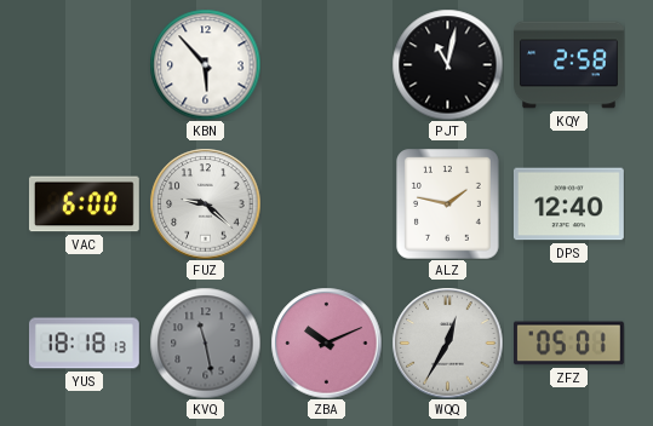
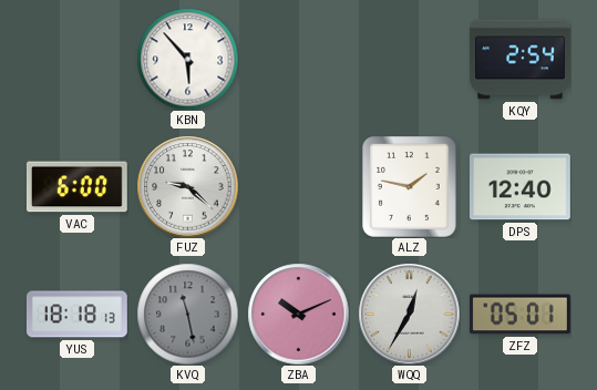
PJT: 11:02 -> none
KQY: 2:58 -> 2:54
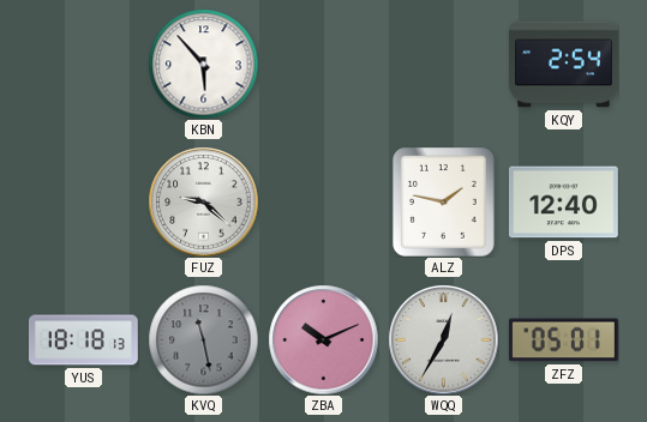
VAC: 6:00 -> none
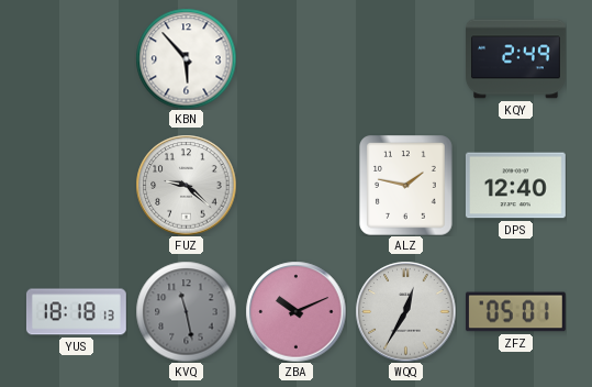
KQY: 2:54 -> 2:49
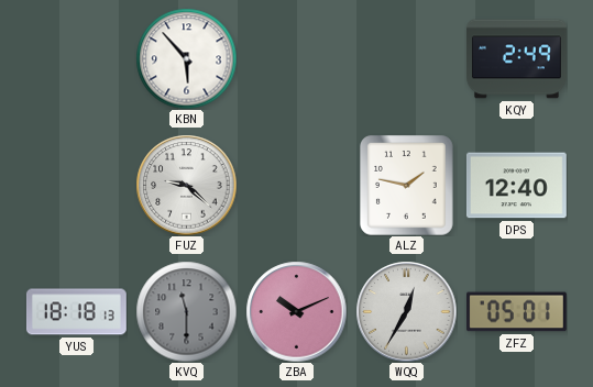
KVQ: 11:28 -> 11:30
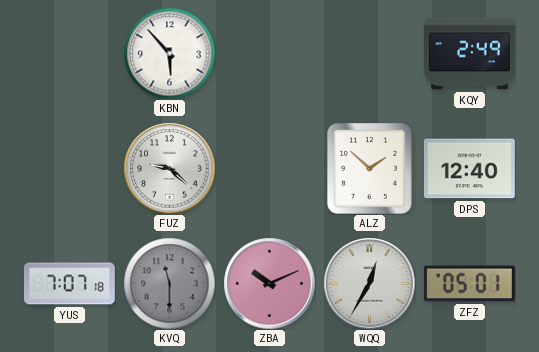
ALZ: 1:47 -> 1:52
YUS: 18:18 -> 7:07
